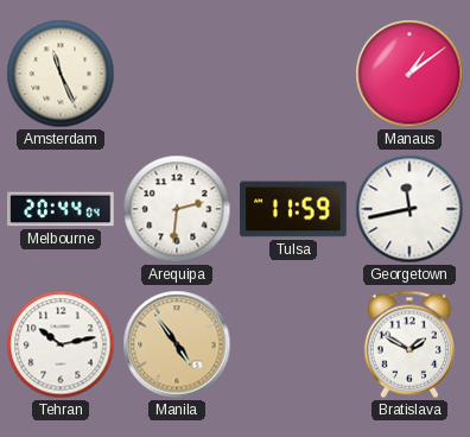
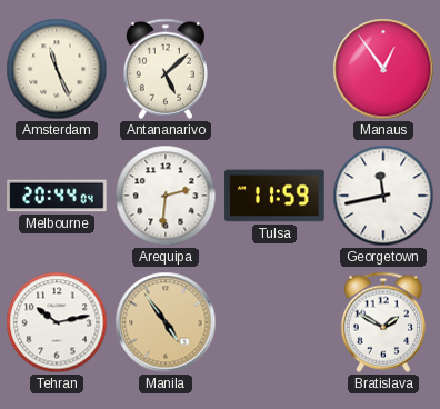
Antananarivo: none -> 5:08
Manaus: 1:09 -> 12:54
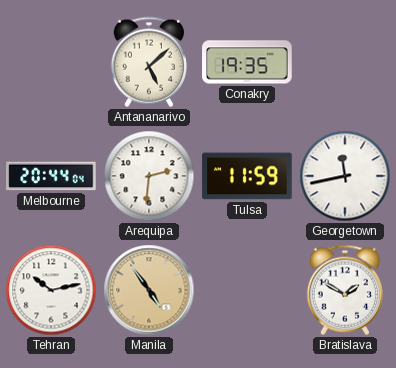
Amsterdam: 11:26 -> none
Conakry: none -> 19:35
Manaus: 12:54 -> none
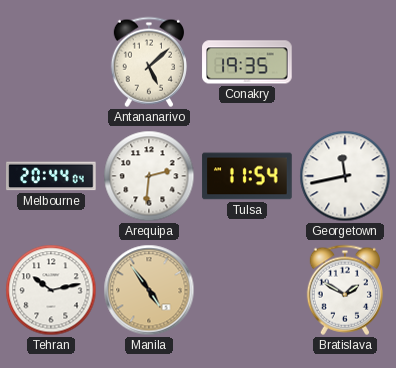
Tulsa: 11:59 -> 11:54
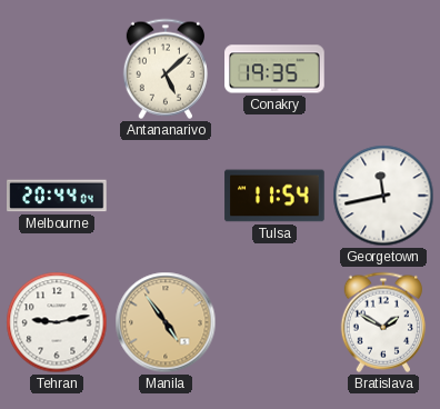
Arequipa: 2:31 -> none
Tehran: 10:13 -> 9:13
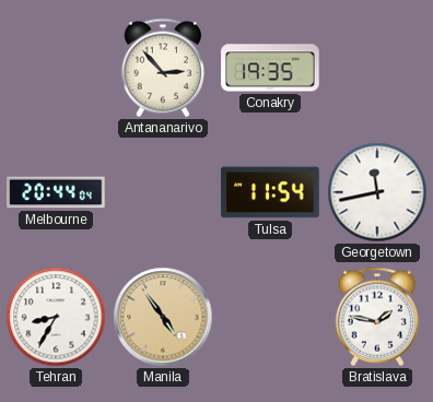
Antananarivo: 5:08 -> 2:53
Tehran: 9:13 -> 8:35
Bratislava: 1:50 -> 1:47
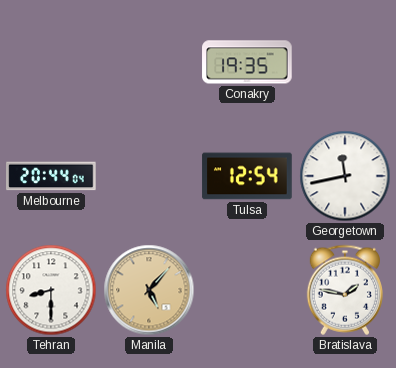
Antananarivo: 2:53 -> none
Tulsa: 11:54 -> 12:54
Tehran: 8:35 -> 8:30
Manila: 4:54 -> 5:07
